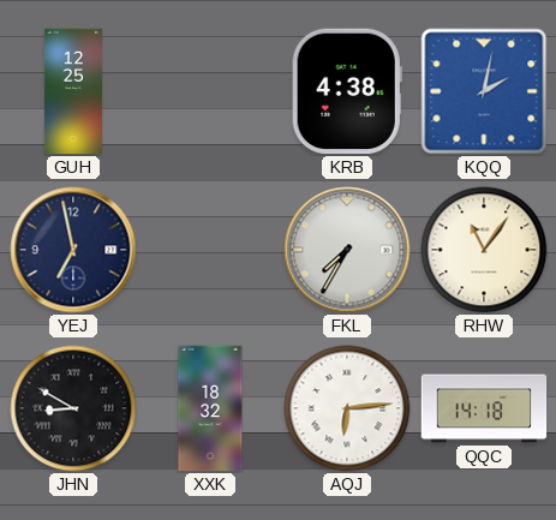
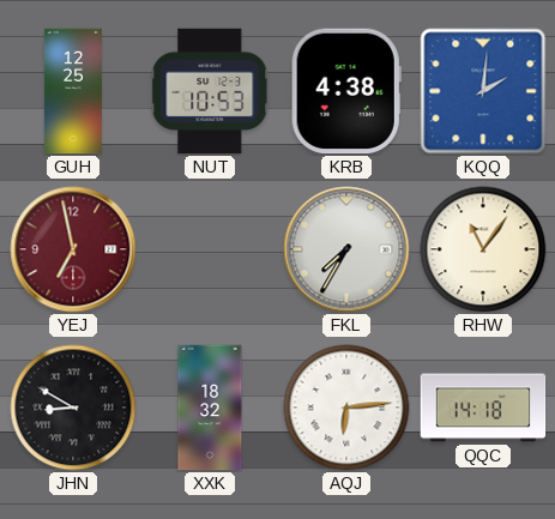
NUT: none -> 10:53
KQQ: 2:02 -> 2:01
YEJ dial: navy -> burgundy
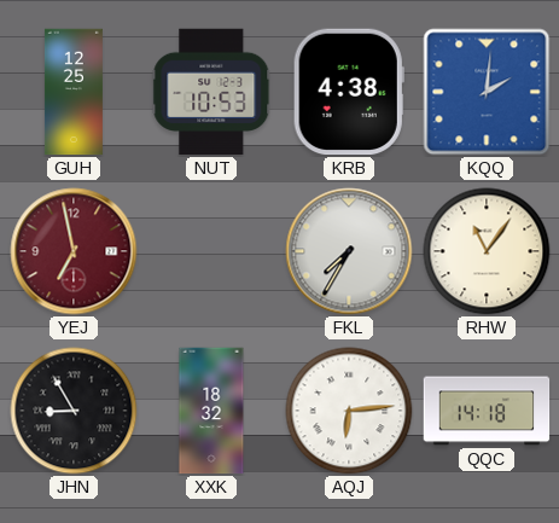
JHN: 8:50 -> 8:55
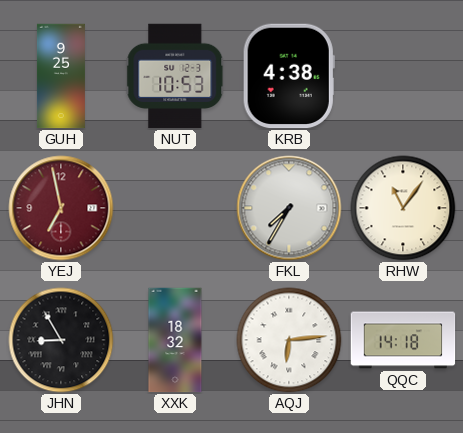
GUH: 12:25 -> 9:25
KQQ: 2:01 -> none
